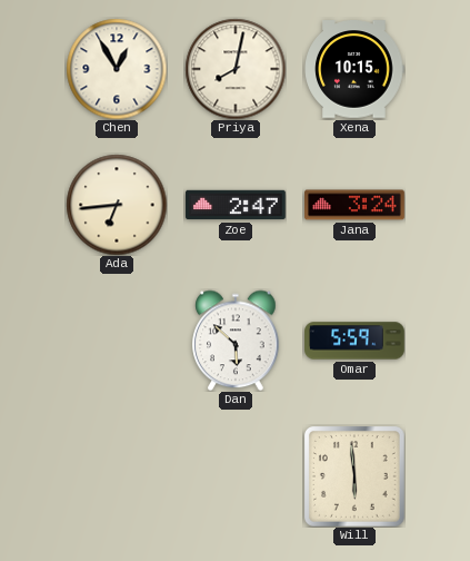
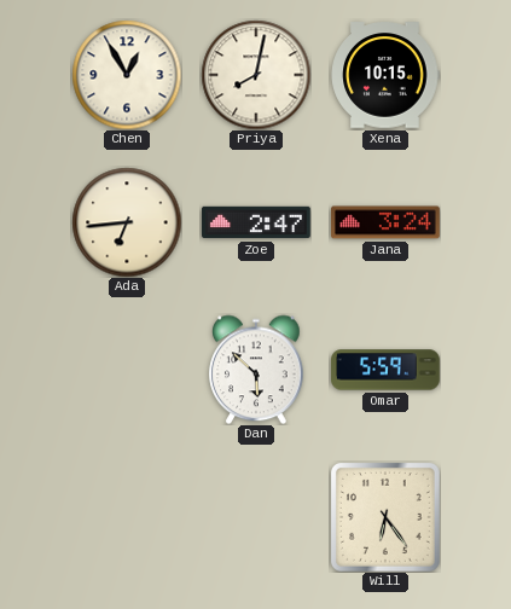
Will: 5:59 -> 6:24
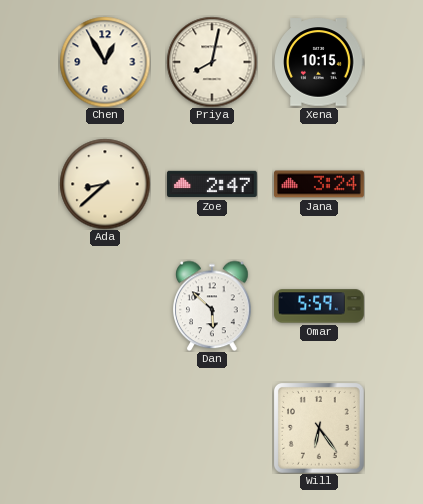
Ada: 6:44 -> 8:38
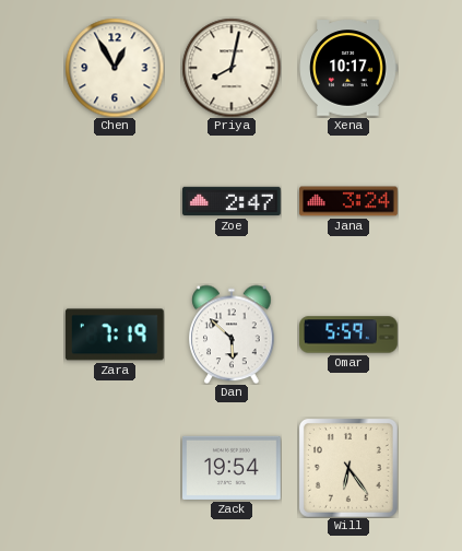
Xena: 10:15 -> 10:17
Ada: 8:38 -> none
Zara: none -> 7:19
Zack: none -> 19:54
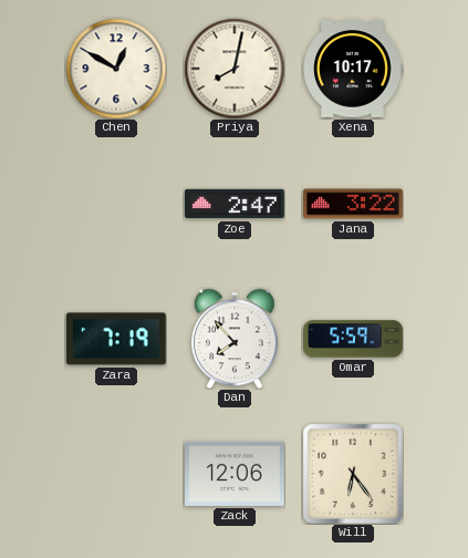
Chen: 12:55 -> 12:50
Jana: 3:24 -> 3:22
Dan: 5:52 -> 7:53
Zack: 19:54 -> 12:06
